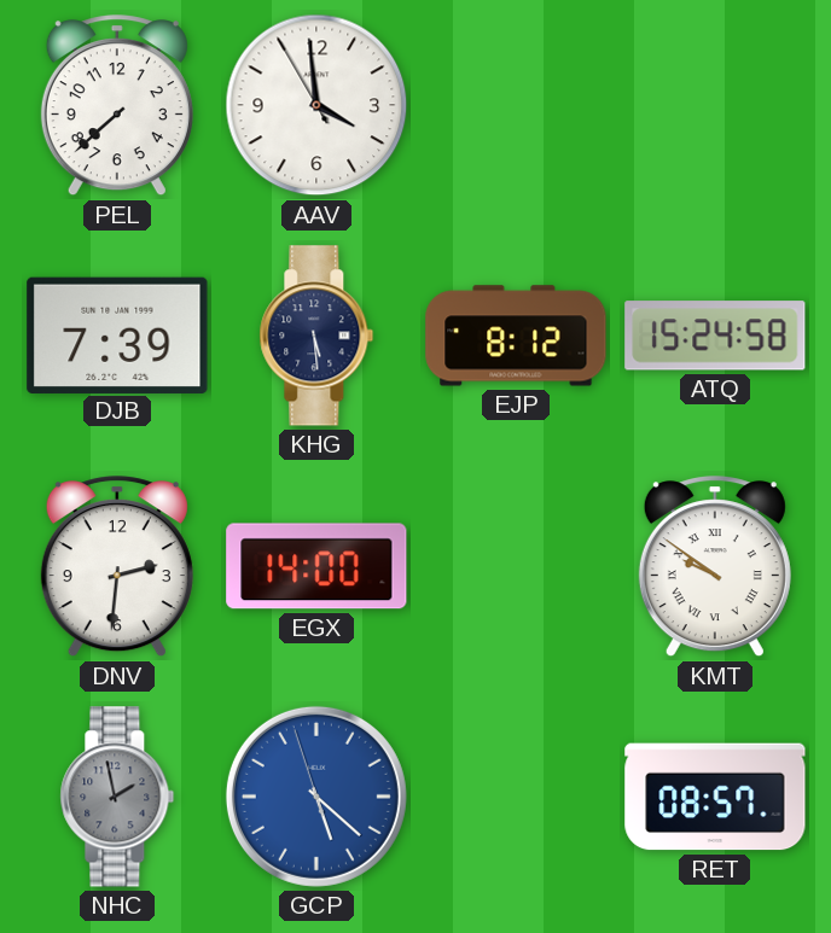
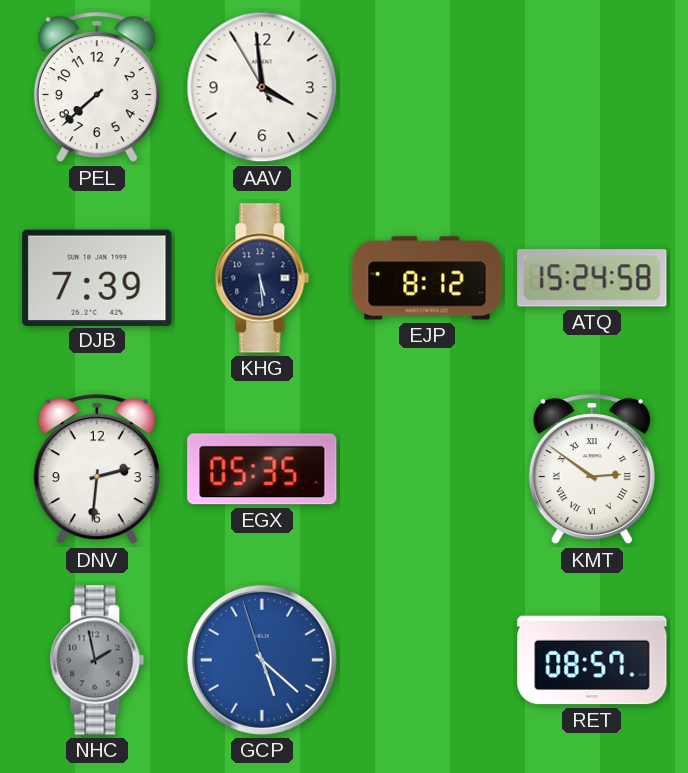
EGX: 14:00 -> 05:35
KMT: 9:51 -> 2:51
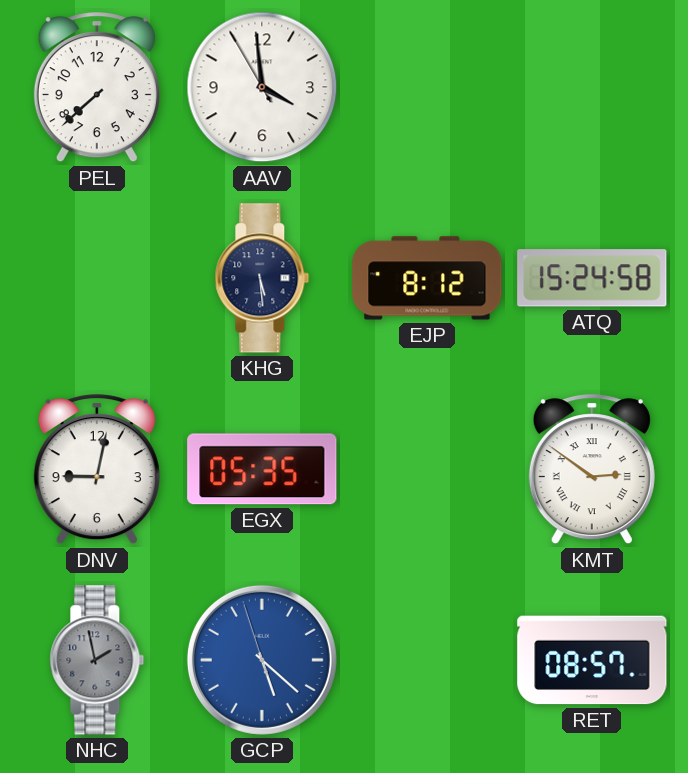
DJB: 7:39 -> none
DNV: 2:31 -> 9:02
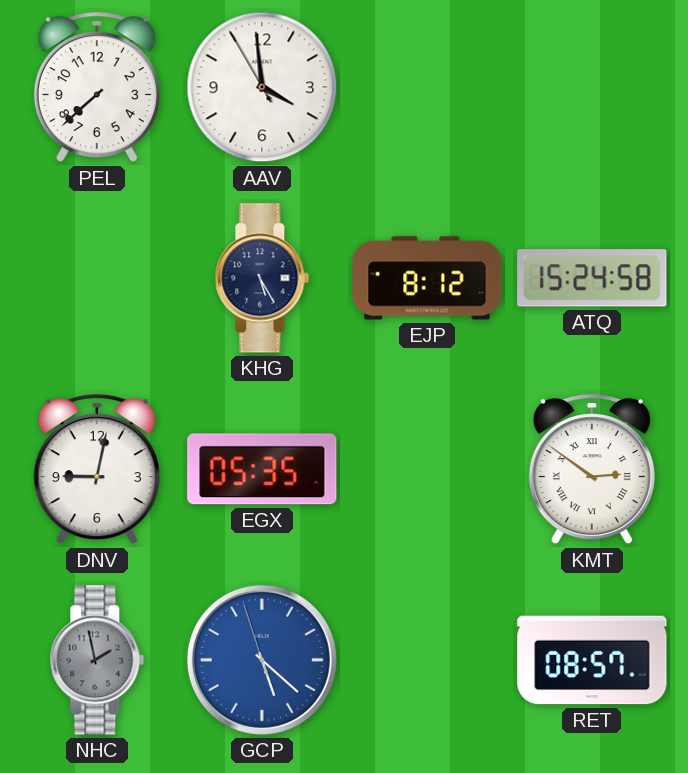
KHG: 5:29 -> 5:25
